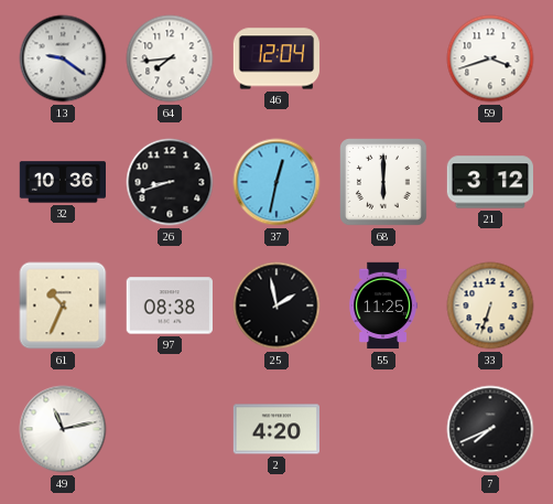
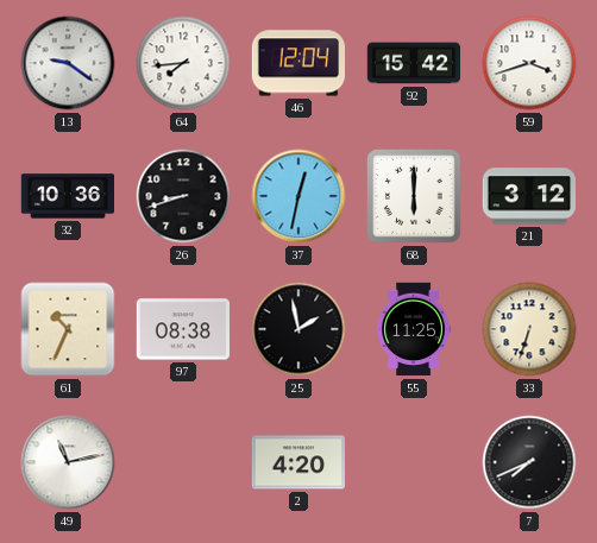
92: none -> 15:42
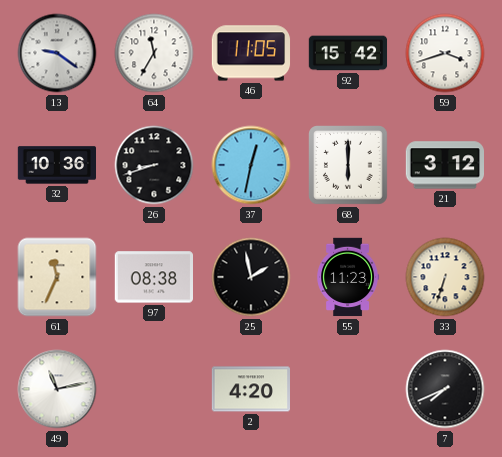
64: 7:44 -> 11:35
46: 12:04 -> 11:05
61: 10:34 -> 11:34
55: 11:25 -> 11:23
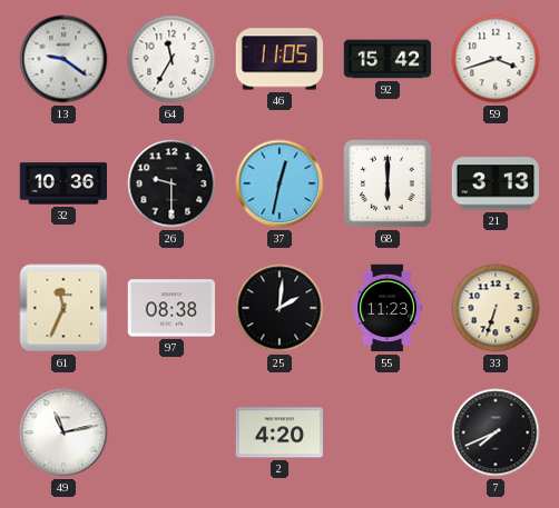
26: 8:42 -> 9:30
21: 3:12 -> 3:13
25: 1:58 -> 2:01
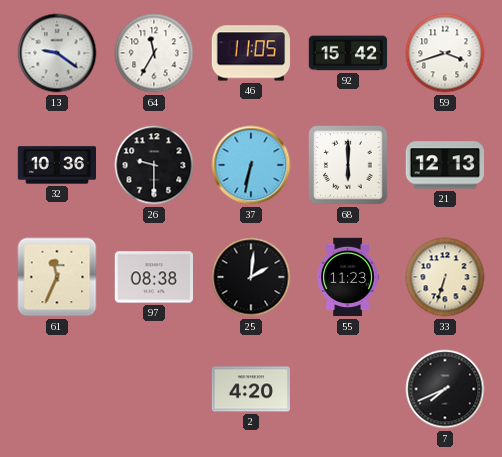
37: 12:32 -> 6:32
21: 3:13 -> 12:13
49: 11:13 -> none
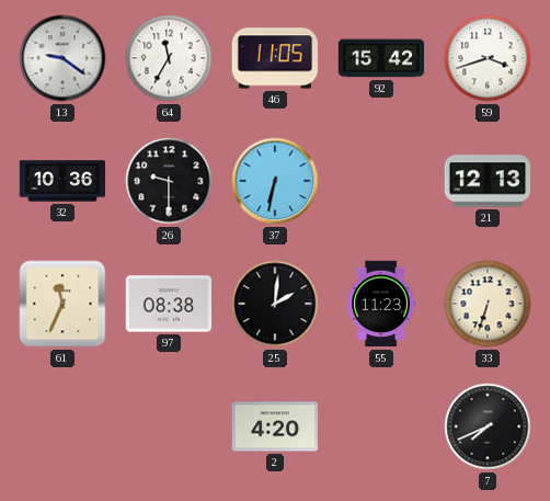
68: 6:00 -> none
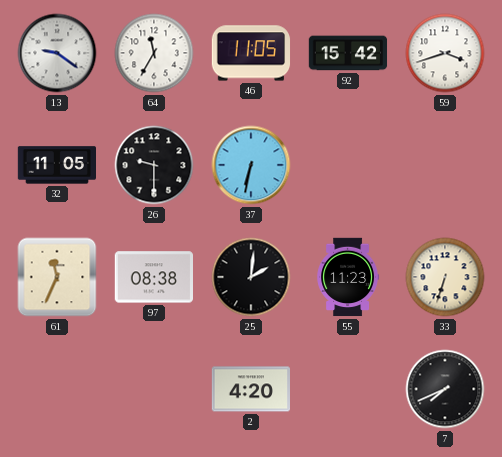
32: 10:36 -> 11:05
21: 12:13 -> none
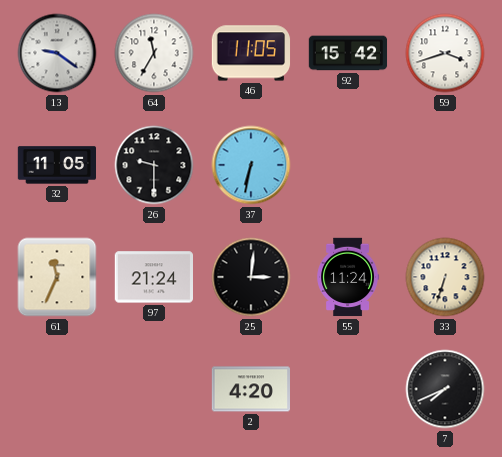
97: 08:38 -> 21:24
25: 2:01 -> 3:01
55: 11:23 -> 11:24
